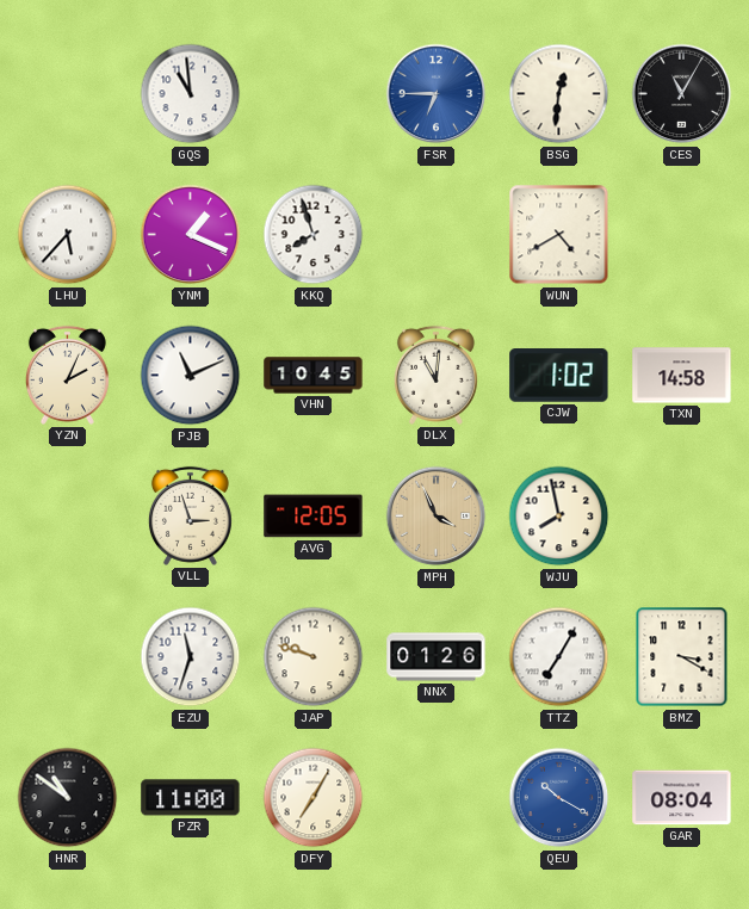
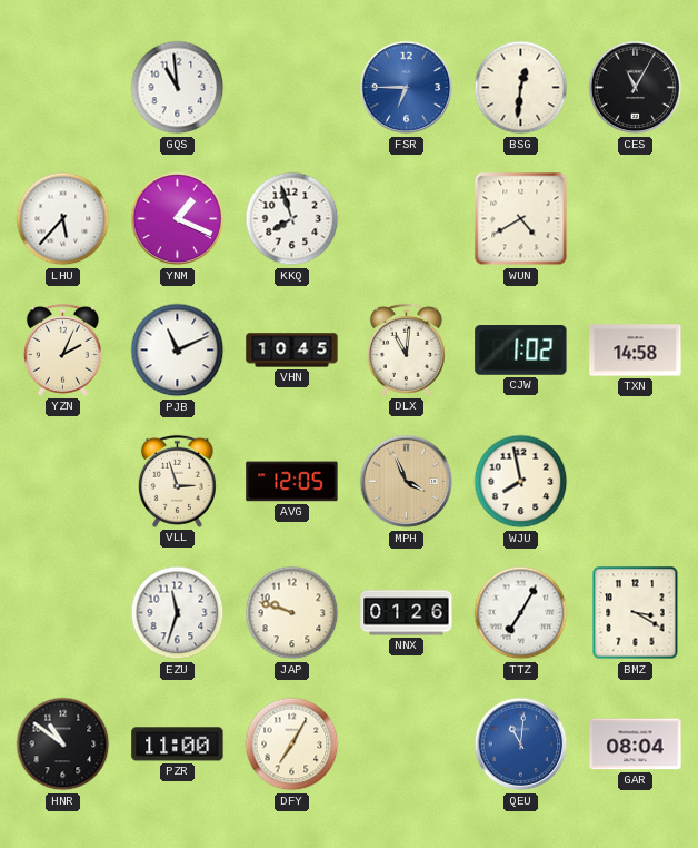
QEU: 10:20 -> 11:01
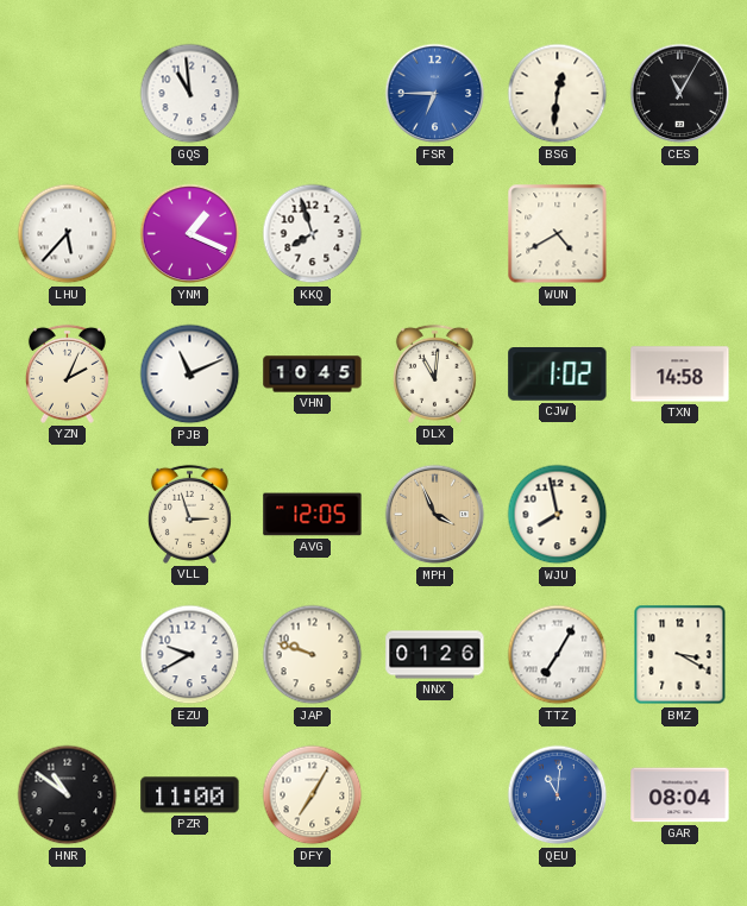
EZU: 11:33 -> 9:40
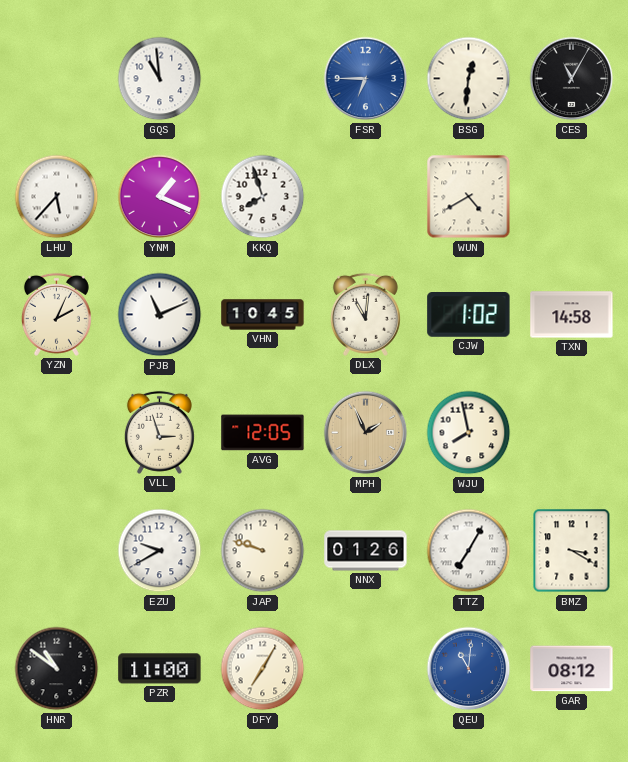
MPH: 3:56 -> 1:56
GAR: 08:04 -> 08:12
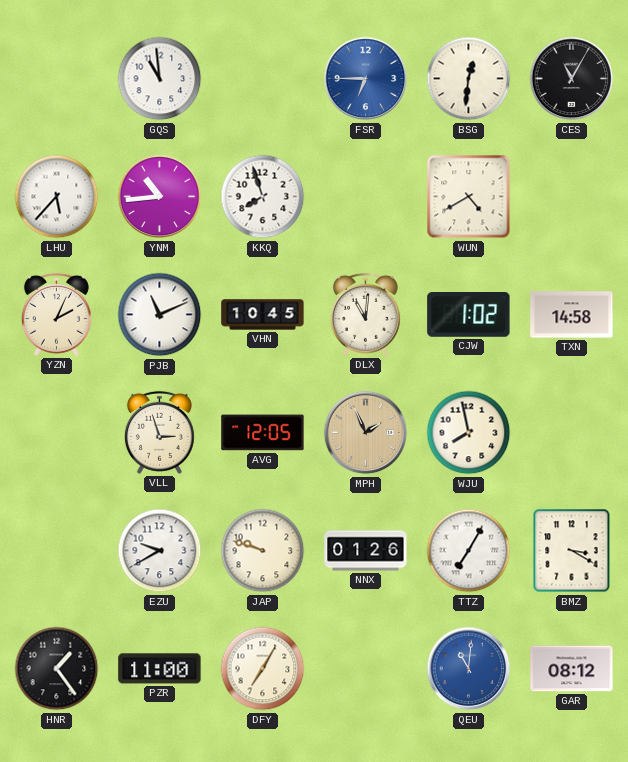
YNM: 1:19 -> 10:44
HNR: 10:51 -> 1:24
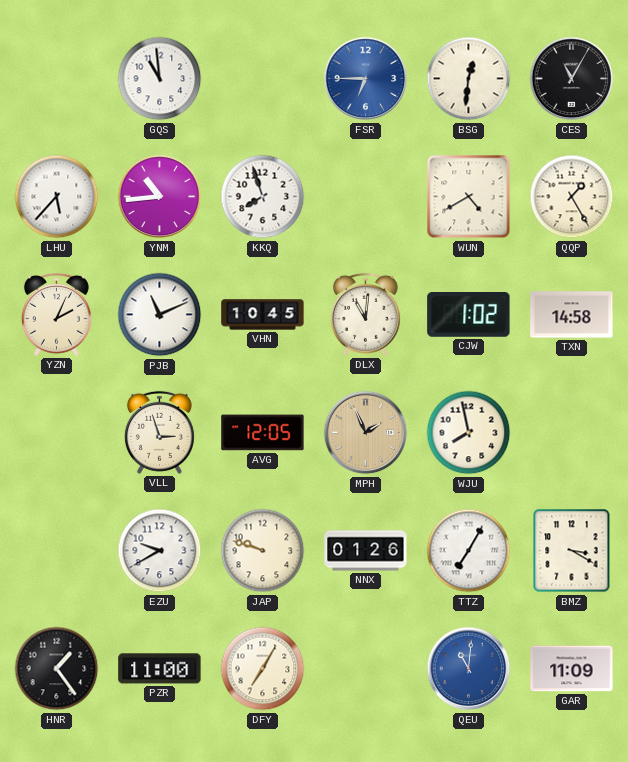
QQP: none -> 1:25
GAR: 08:12 -> 11:09
